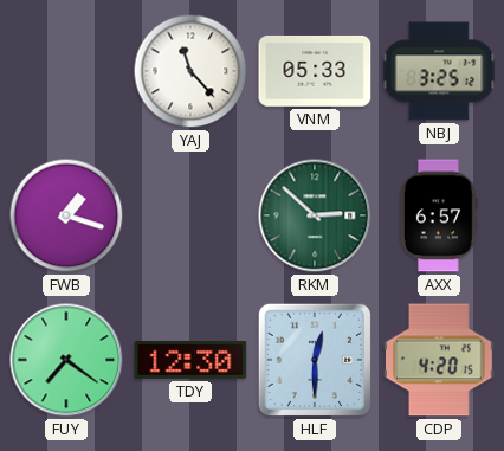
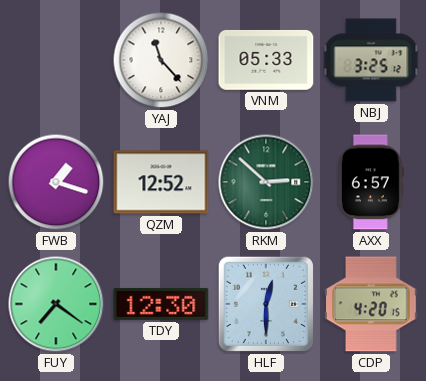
QZM: none -> 12:52
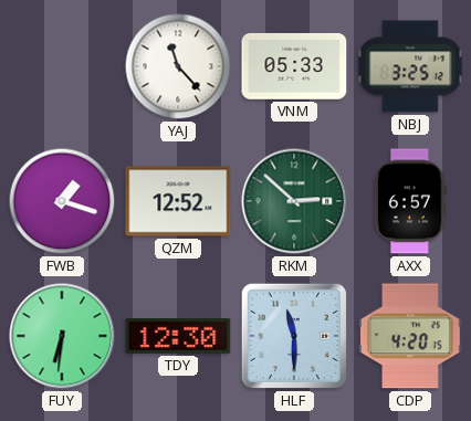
FUY: 7:21 -> 6:31
HLF: 12:30 -> 11:30
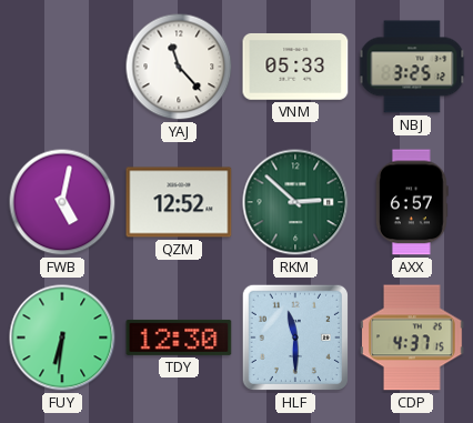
FWB: 1:18 -> 5:02
CDP: 4:20 -> 4:37
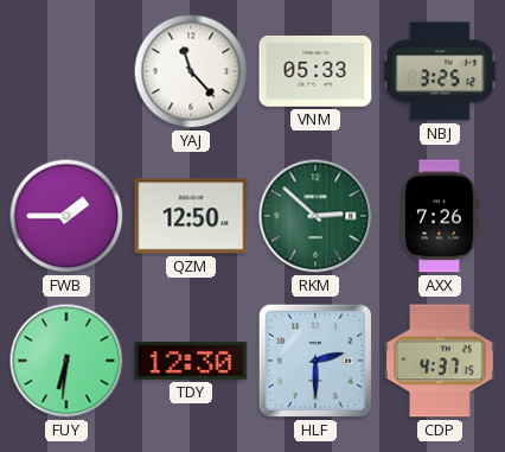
FWB: 5:02 -> 1:45
QZM: 12:52 -> 12:50
AXX: 6:57 -> 7:26
HLF: 11:30 -> 2:30
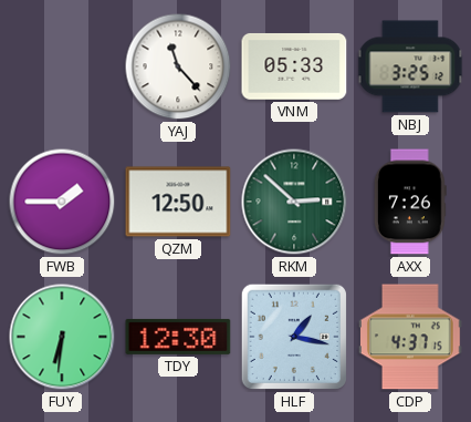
HLF: 2:30 -> 1:17
